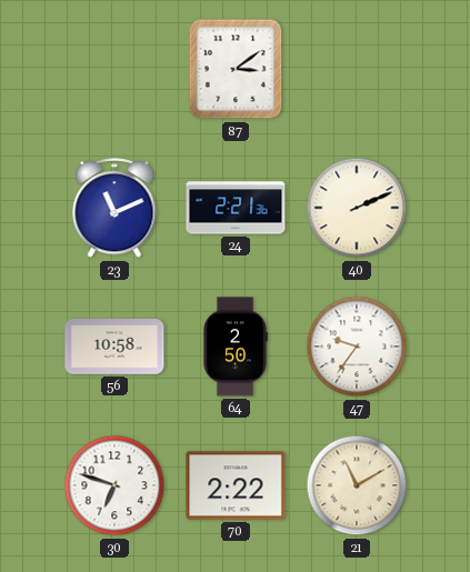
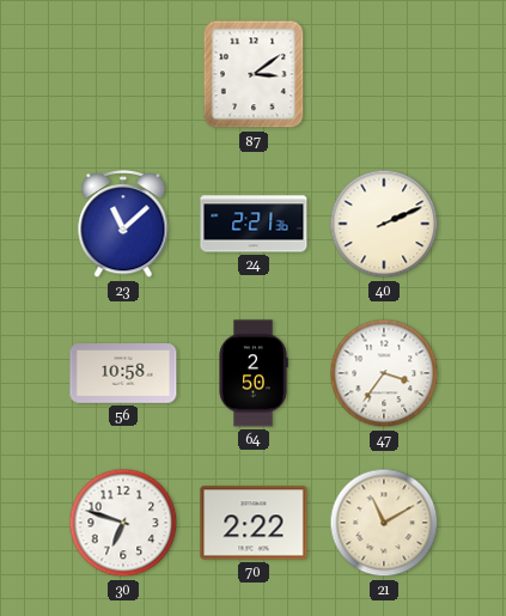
23: 11:11 -> 11:08
47: 9:36 -> 3:36
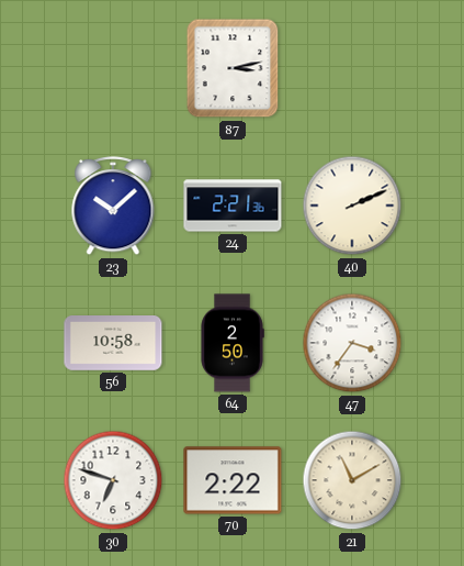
87: 3:09 -> 3:13
23: 11:08 -> 10:08
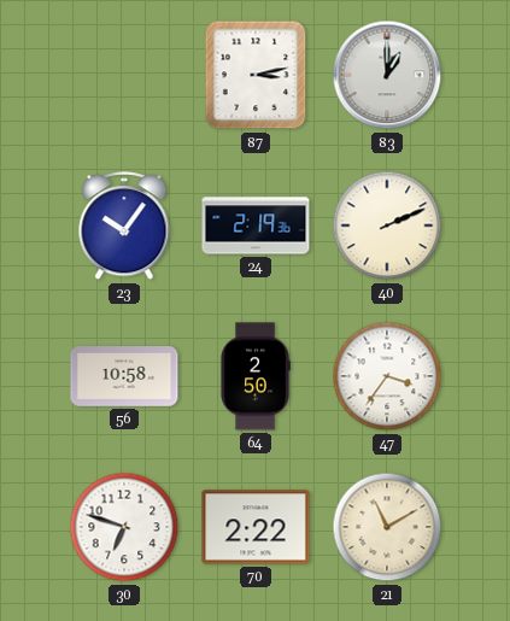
83: none -> 1:00
23: 10:08 -> 10:06
24: 2:21 -> 2:19
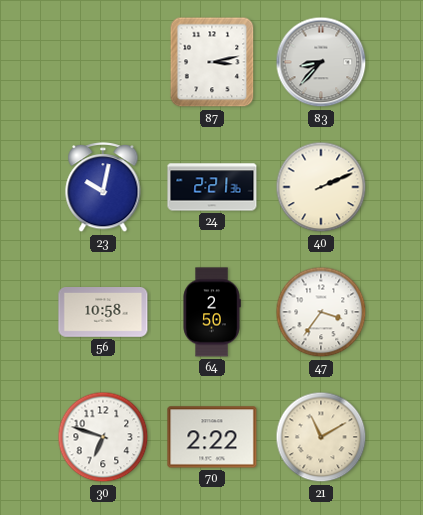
83: 1:00 -> 8:37
23: 10:06 -> 10:02
24: 2:19 -> 2:21
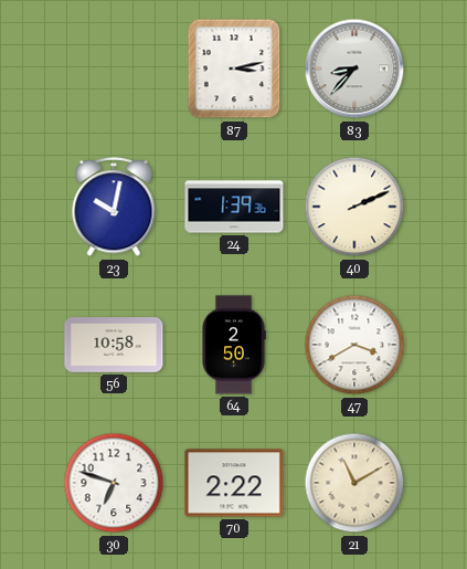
24: 2:21 -> 1:39
47: 3:36 -> 3:40
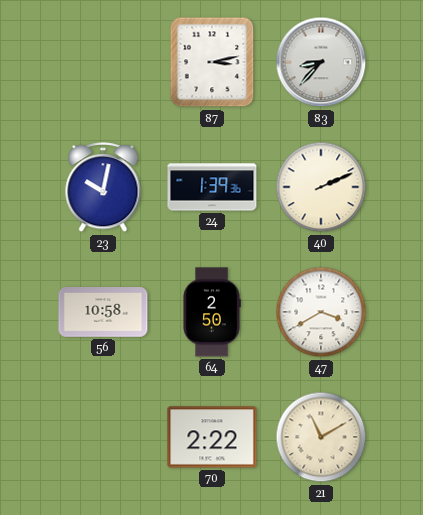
30: 6:48 -> none
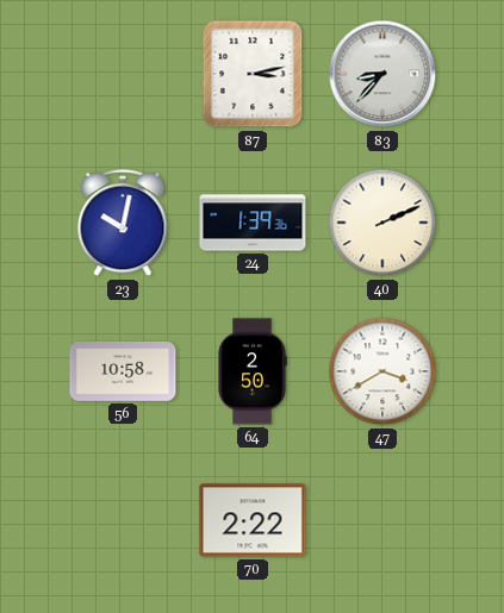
21: 11:10 -> none
